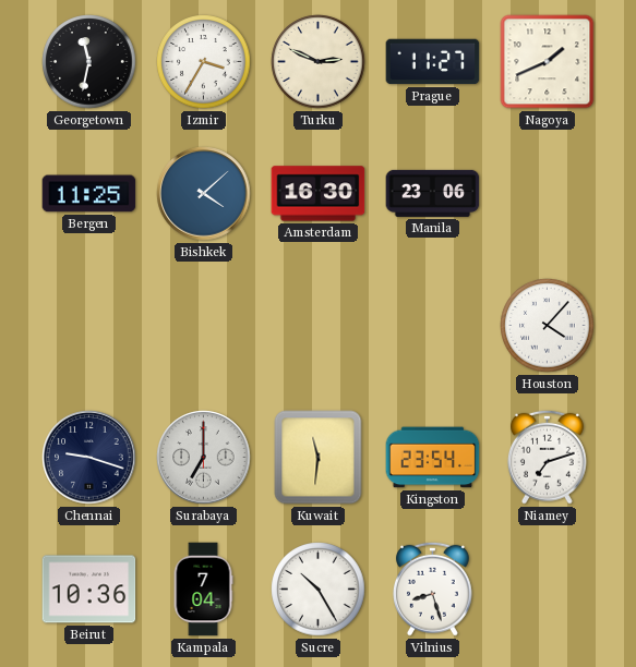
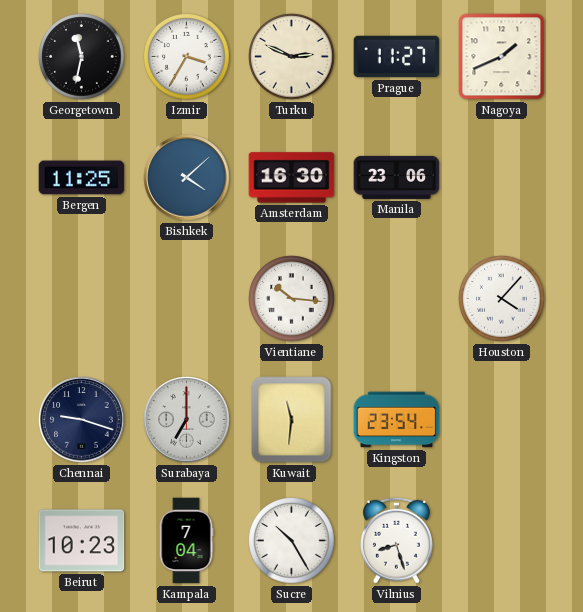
Vientiane: none -> 10:16
Niamey: 7:12 -> none
Beirut: 10:36 -> 10:23
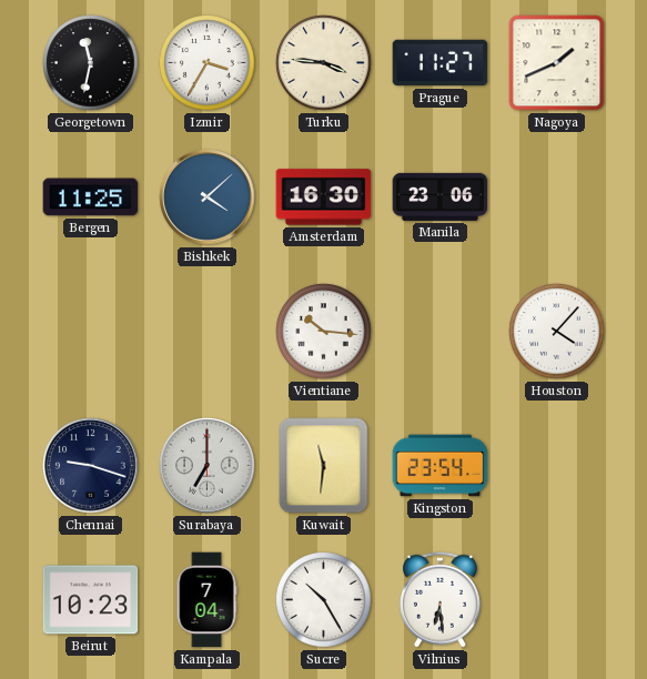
Turku: 2:49 -> 3:46
Vilnius: 8:27 -> 6:29
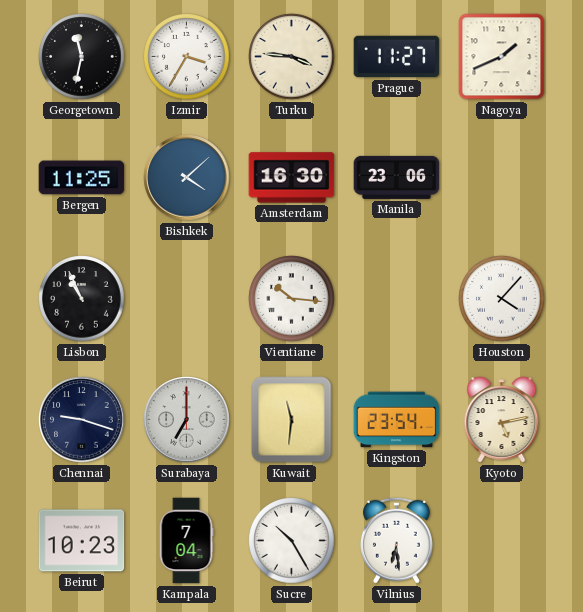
Lisbon: none -> 10:56
Kyoto: none -> 5:13
